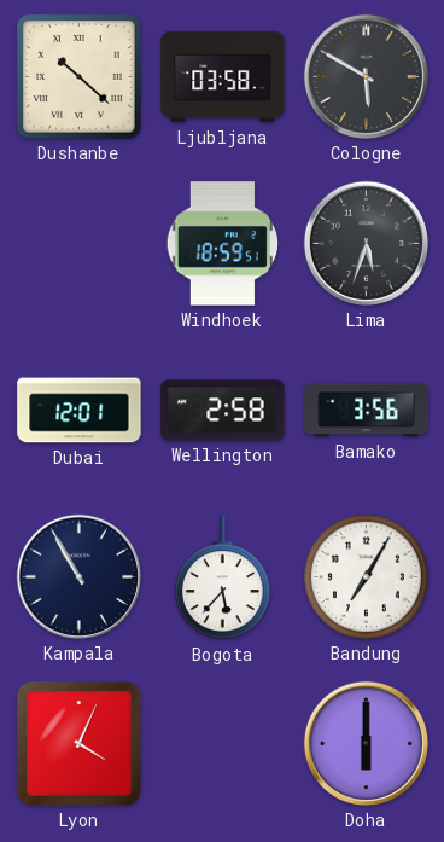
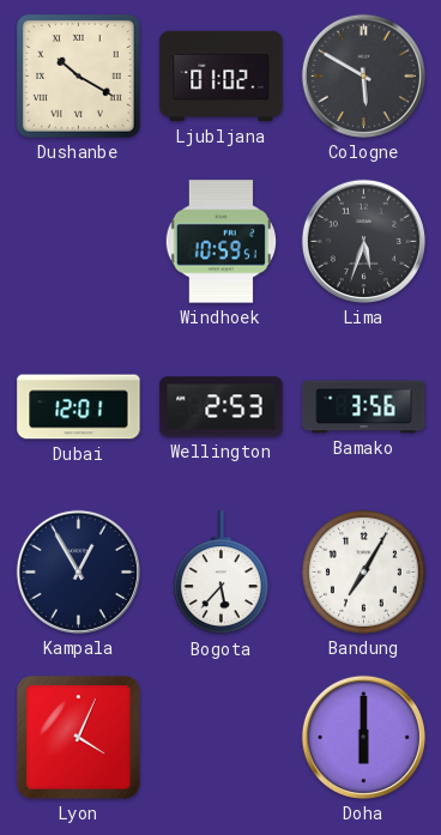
Dushanbe: 10:22 -> 10:20
Ljubljana: 03:58 -> 01:02
Windhoek: 18:59 -> 10:59
Wellington: 2:58 -> 2:53
Kampala: 10:55 -> 12:55
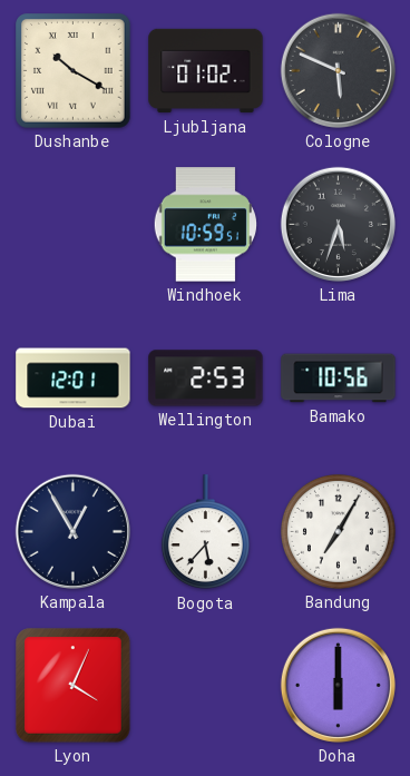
Cologne: 5:50 -> 5:49
Bamako: 3:56 -> 10:56
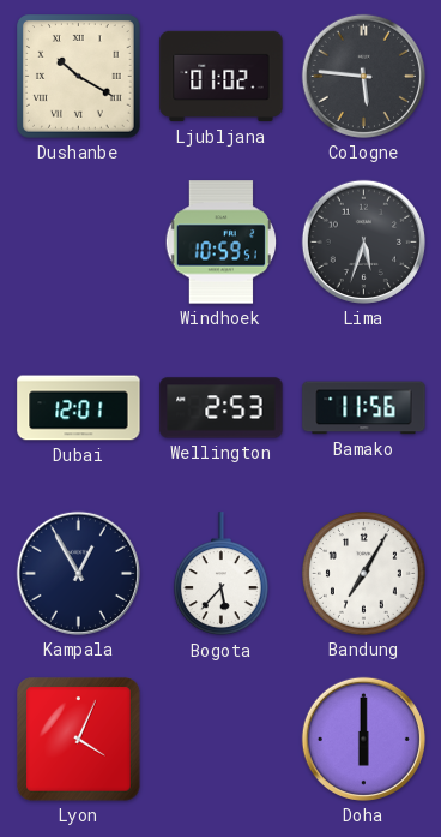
Cologne: 5:49 -> 5:46
Bamako: 10:56 -> 11:56
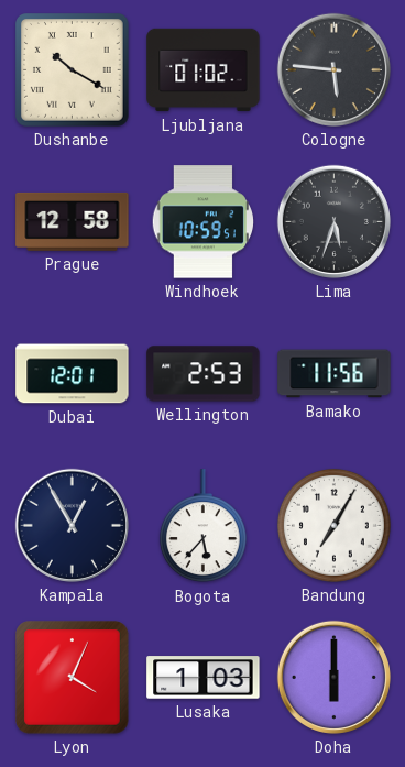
Prague: none -> 12:58
Lusaka: none -> 1:03
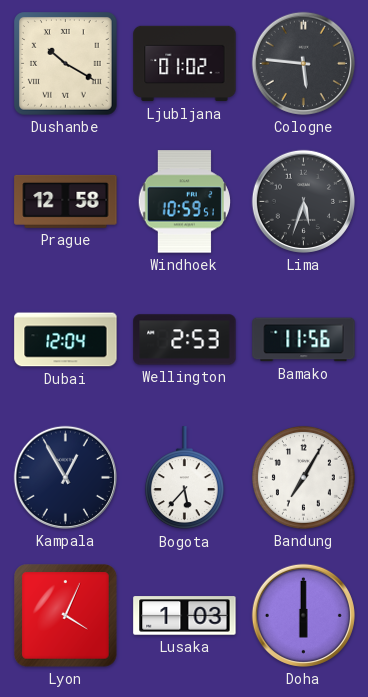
Dubai: 12:01 -> 12:04
